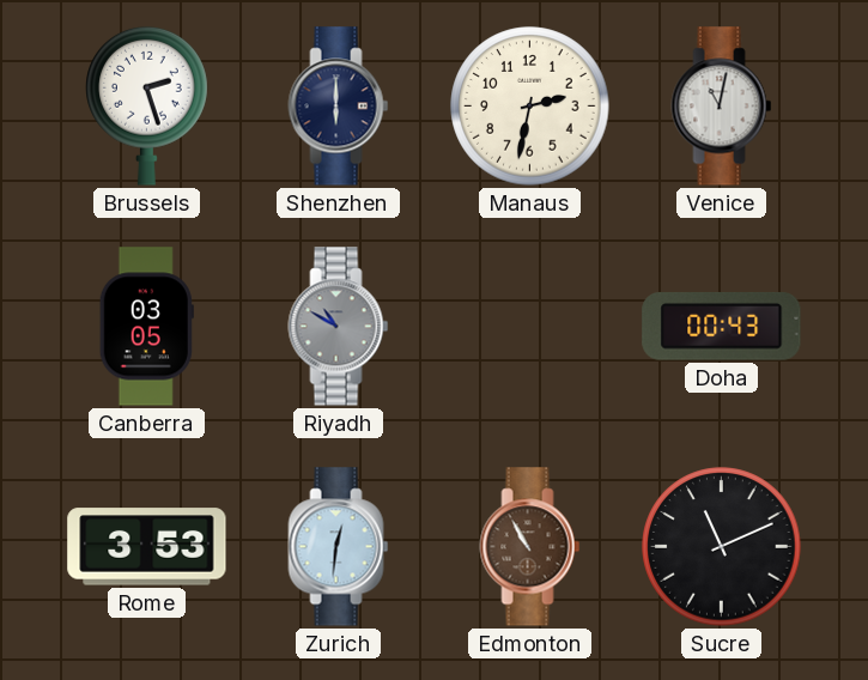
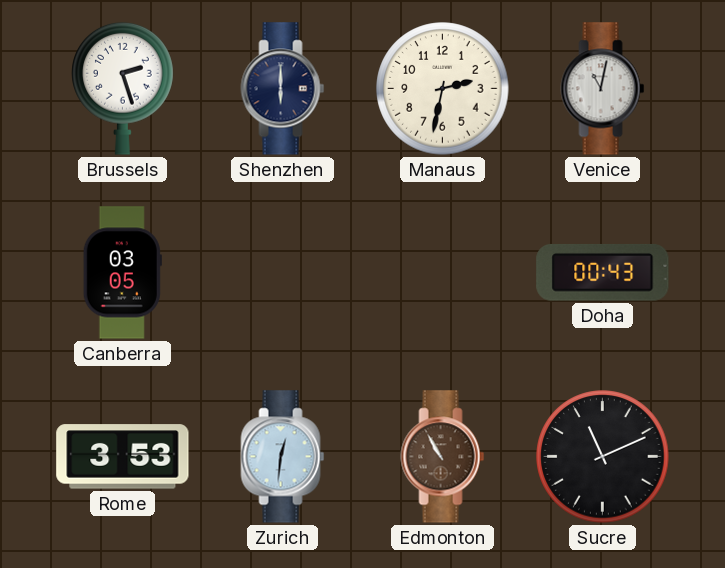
Riyadh: 10:50 -> none
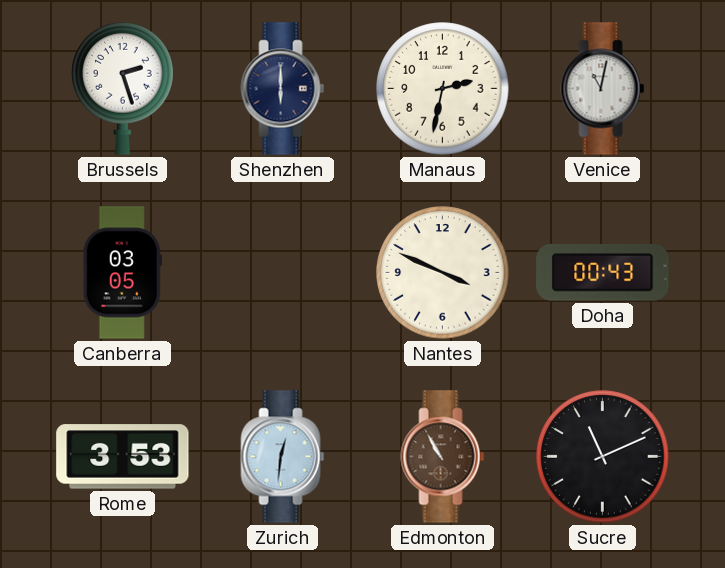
Nantes: none -> 3:49
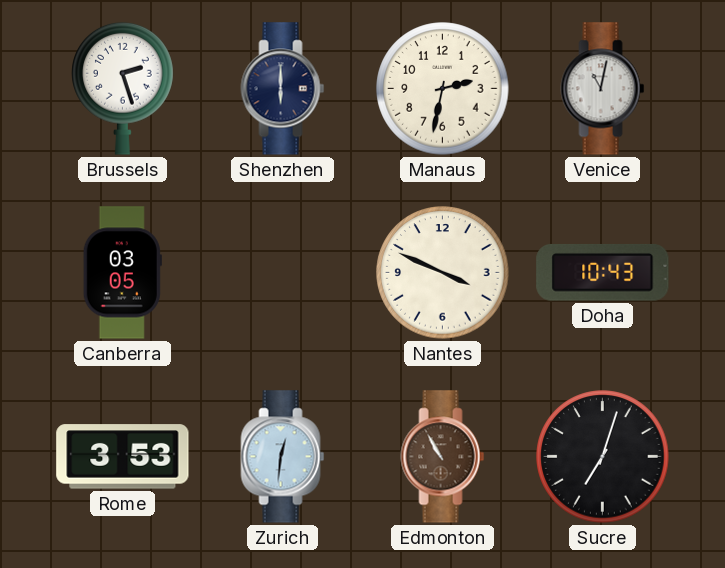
Doha: 00:43 -> 10:43
Sucre: 11:11 -> 7:03
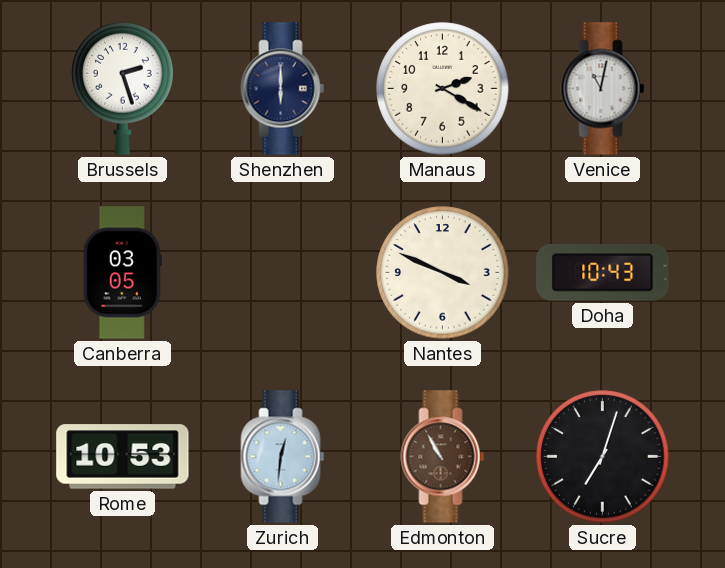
Manaus: 2:32 -> 2:20
Rome: 3:53 -> 10:53
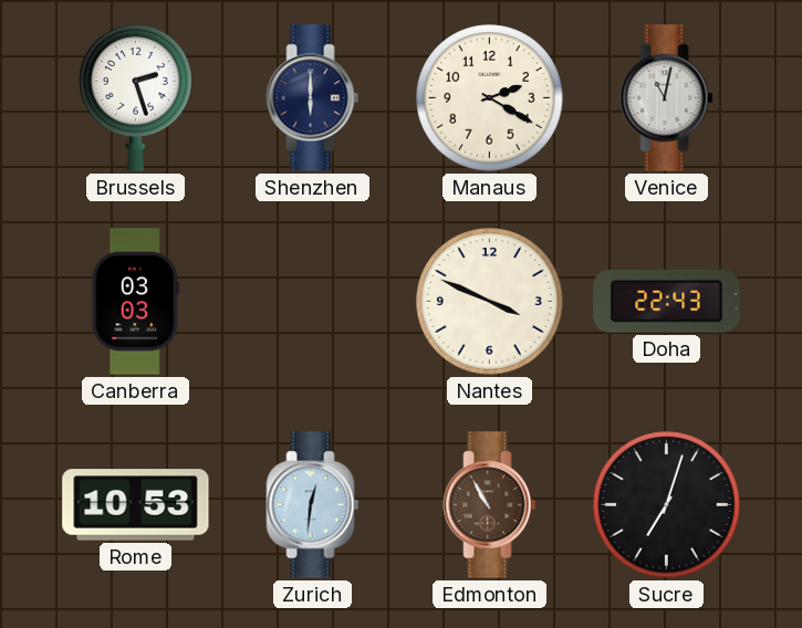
Canberra: 03:05 -> 03:03
Doha: 10:43 -> 22:43
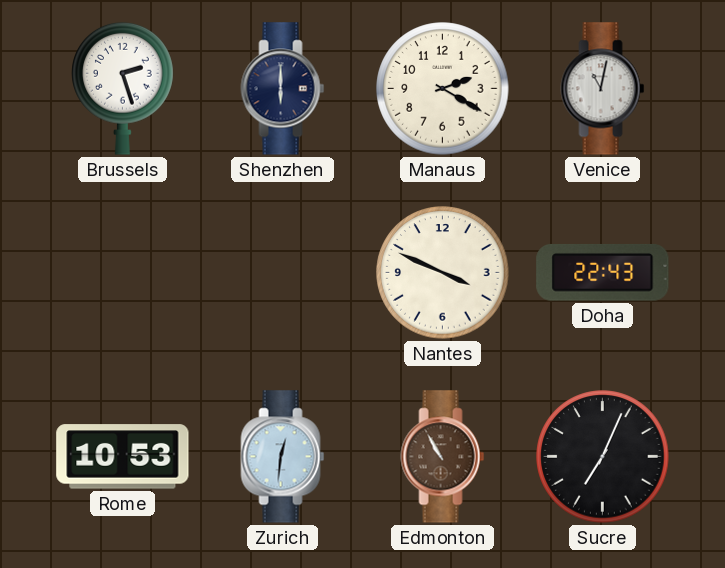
Canberra: 03:03 -> none
Sucre: 7:03 -> 7:04
